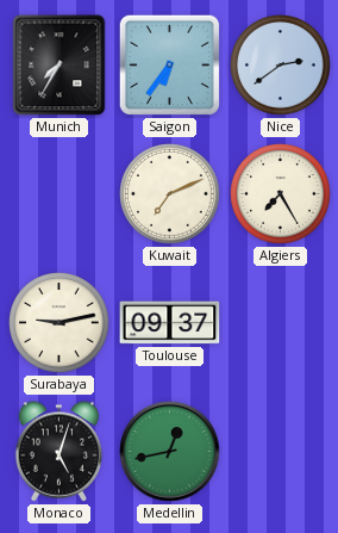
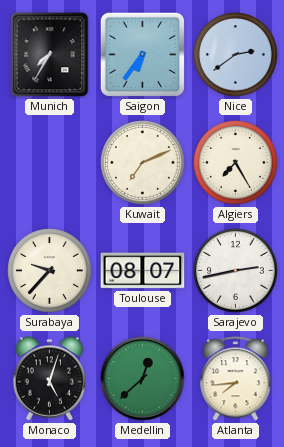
Surabaya: 9:13 -> 9:37
Toulouse: 09:37 -> 08:07
Sarajevo: none -> 2:43
Medellin: 12:43 -> 12:38
Atlanta: none -> 7:44
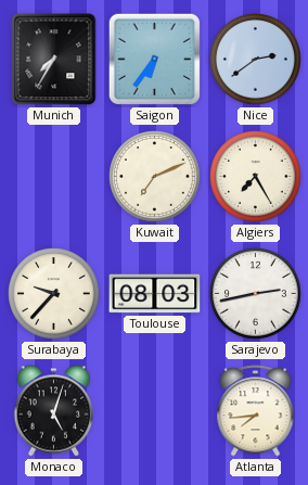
Toulouse: 08:07 -> 08:03
Medellin: 12:38 -> none
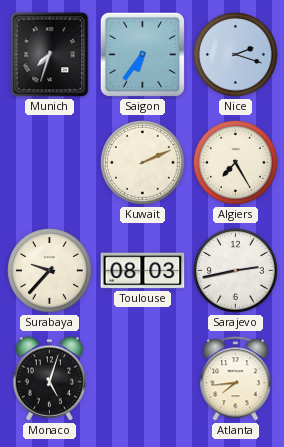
Munich: 7:35 -> 7:33
Nice: 2:39 -> 2:18
Kuwait: 7:11 -> 2:11
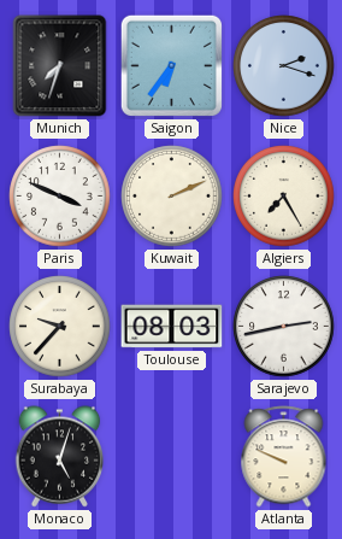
Paris: none -> 3:49
Atlanta: 7:44 -> 9:49
